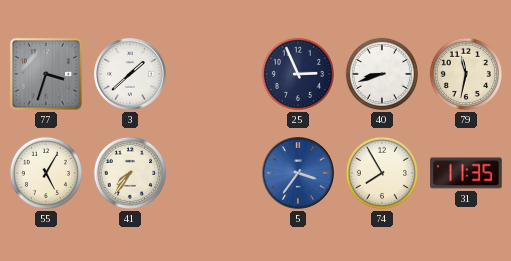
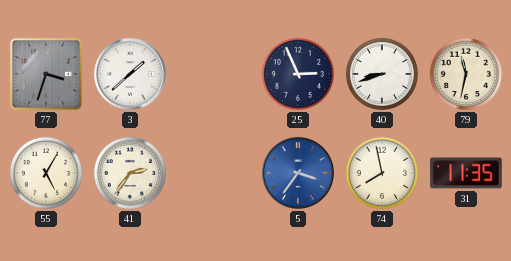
41: 7:36 -> 2:36
74: 7:55 -> 7:58
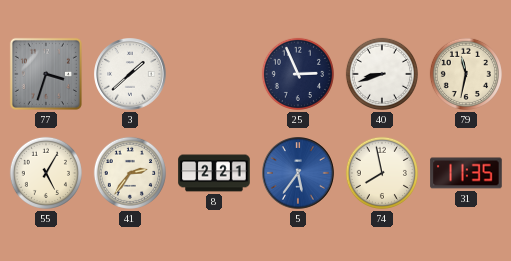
8: none -> 2:21
5: 3:36 -> 5:36
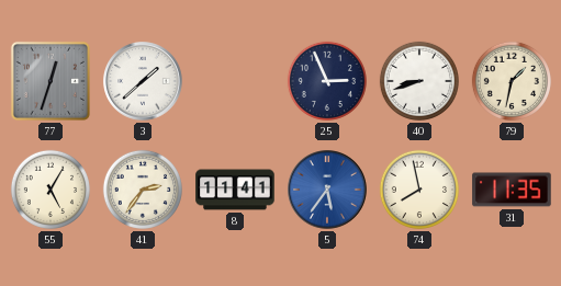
77: 3:33 -> 12:33
79: 11:32 -> 1:32
8: 2:21 -> 11:41
